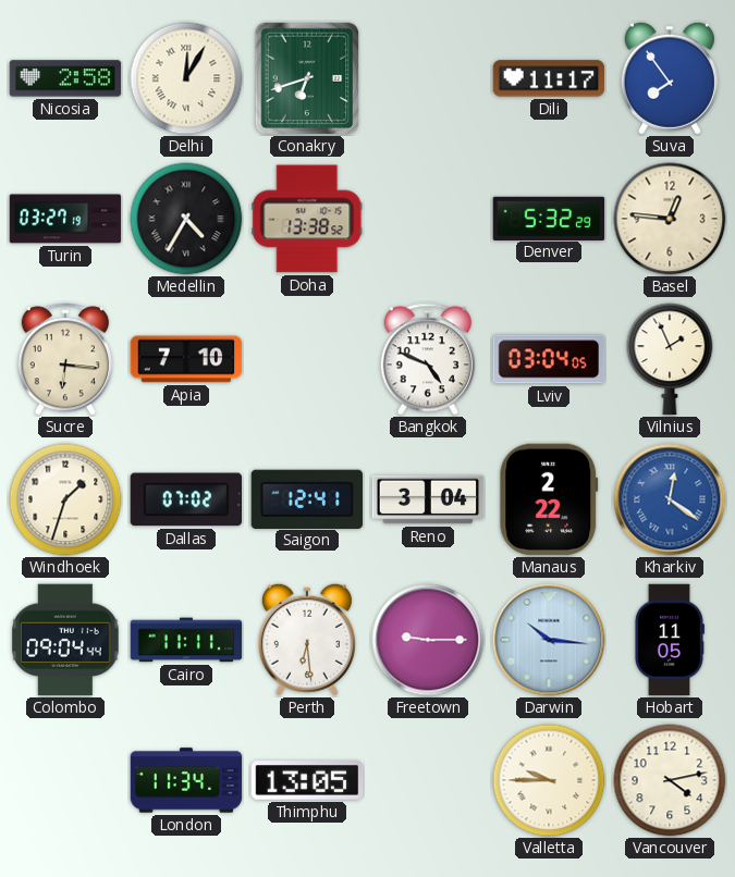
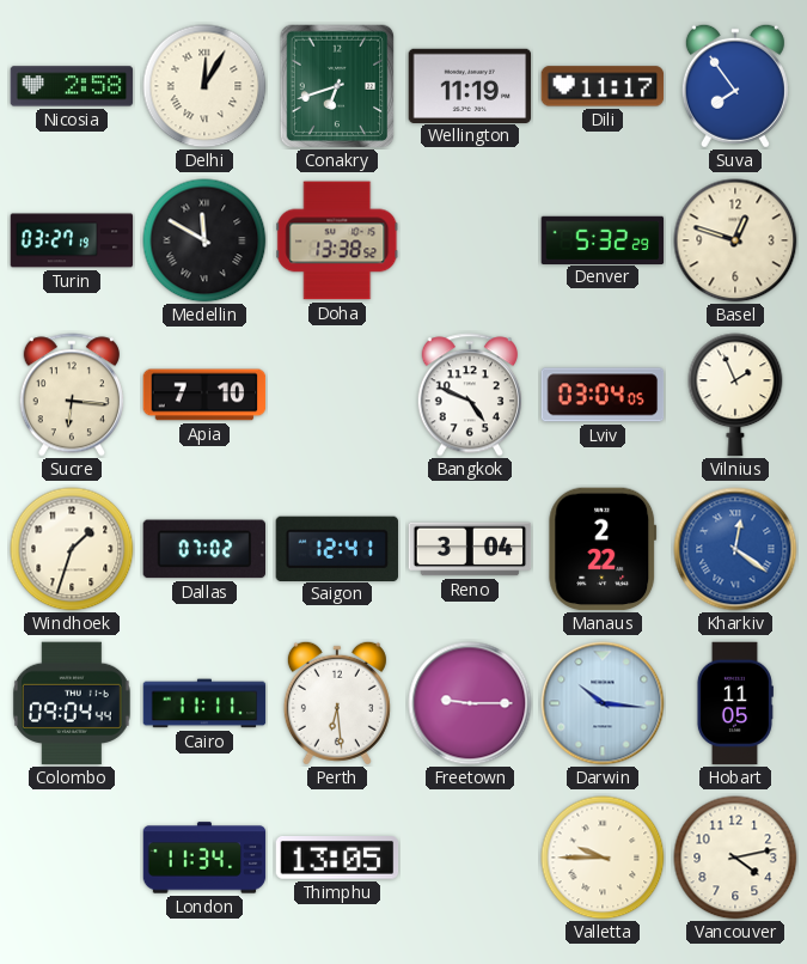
Wellington: none -> 11:19
Medellin: 4:35 -> 11:50
Basel: 12:46 -> 12:48
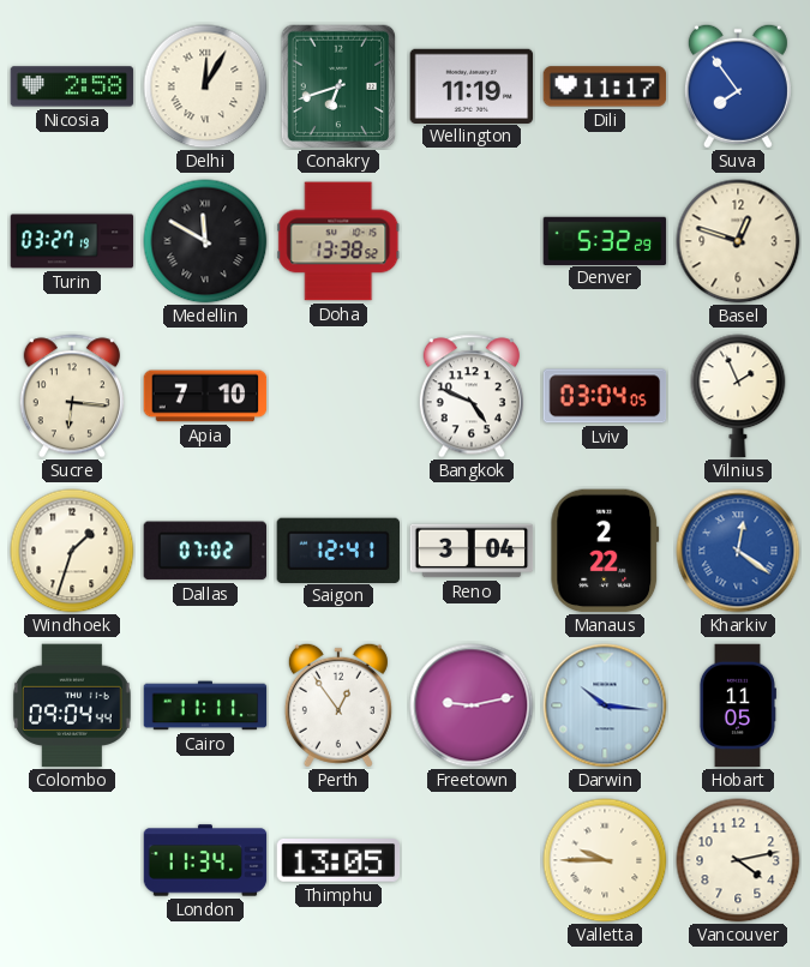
Perth: 6:29 -> 12:54
Freetown: 9:15 -> 9:13
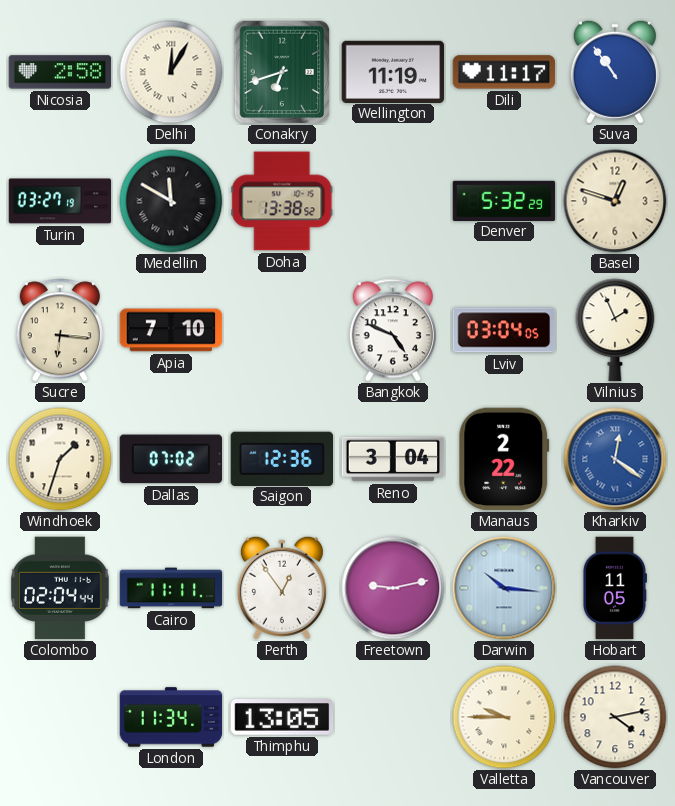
Suva: 7:54 -> 10:54
Saigon: 12:41 -> 12:36
Colombo: 09:04 -> 02:04
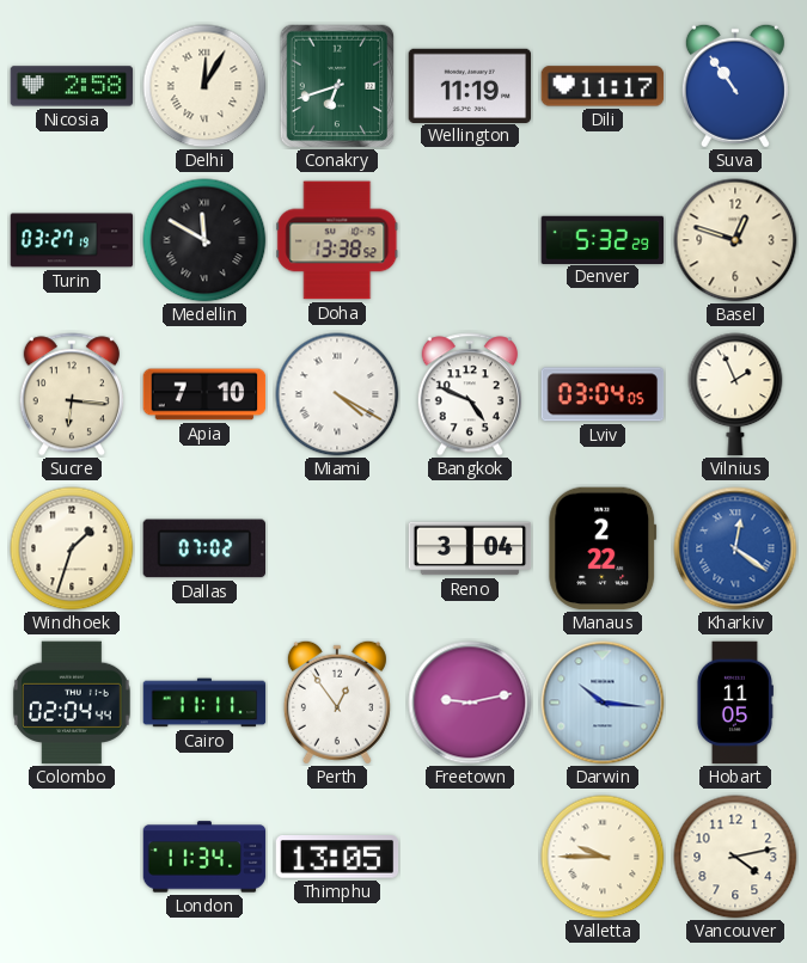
Miami: none -> 4:20
Saigon: 12:36 -> none
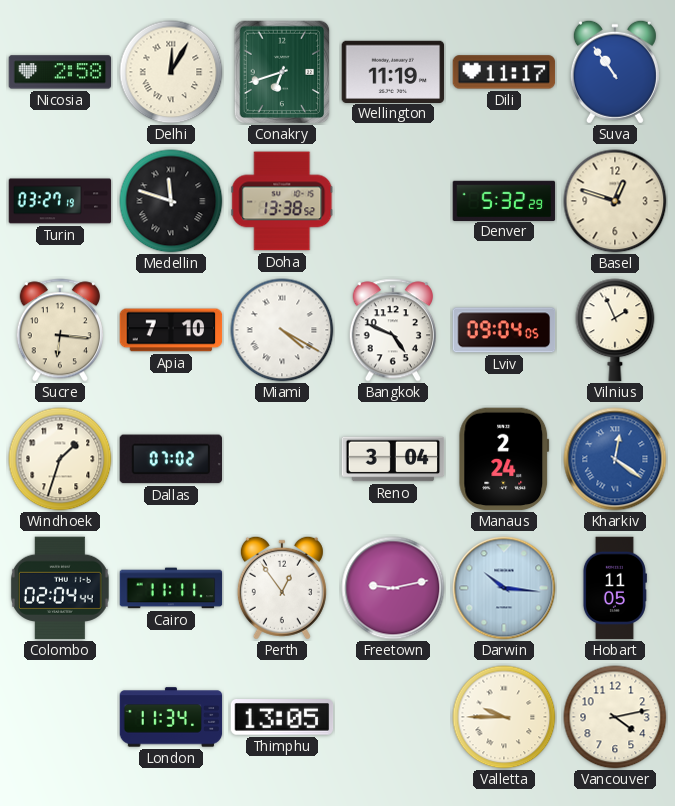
Medellin: 11:50 -> 11:48
Lviv: 03:04 -> 09:04
Manaus: 2:22 -> 2:24
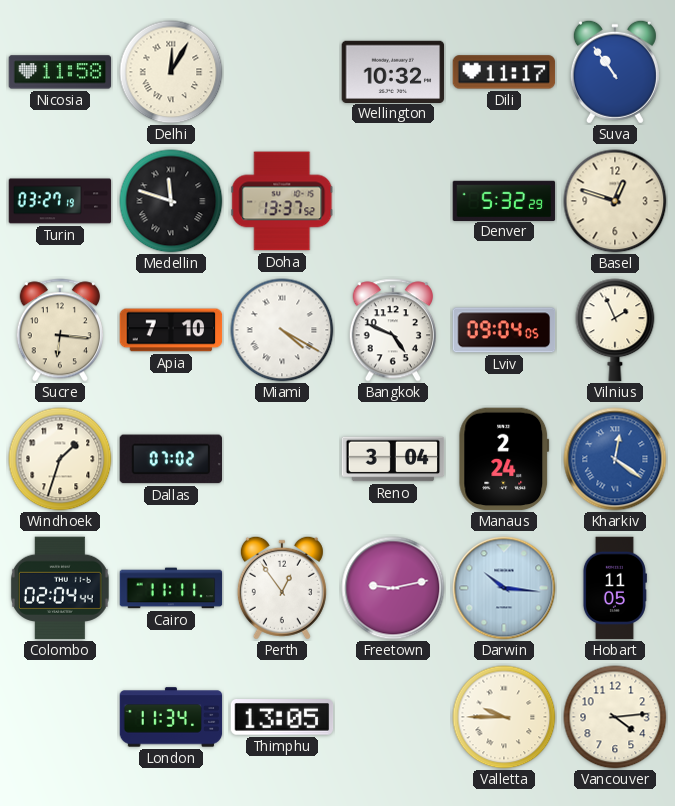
Nicosia: 2:58 -> 11:58
Conakry: 6:42 -> none
Wellington: 11:19 -> 10:32
Doha: 13:38 -> 13:37
Vancouver: 4:13 -> 4:14
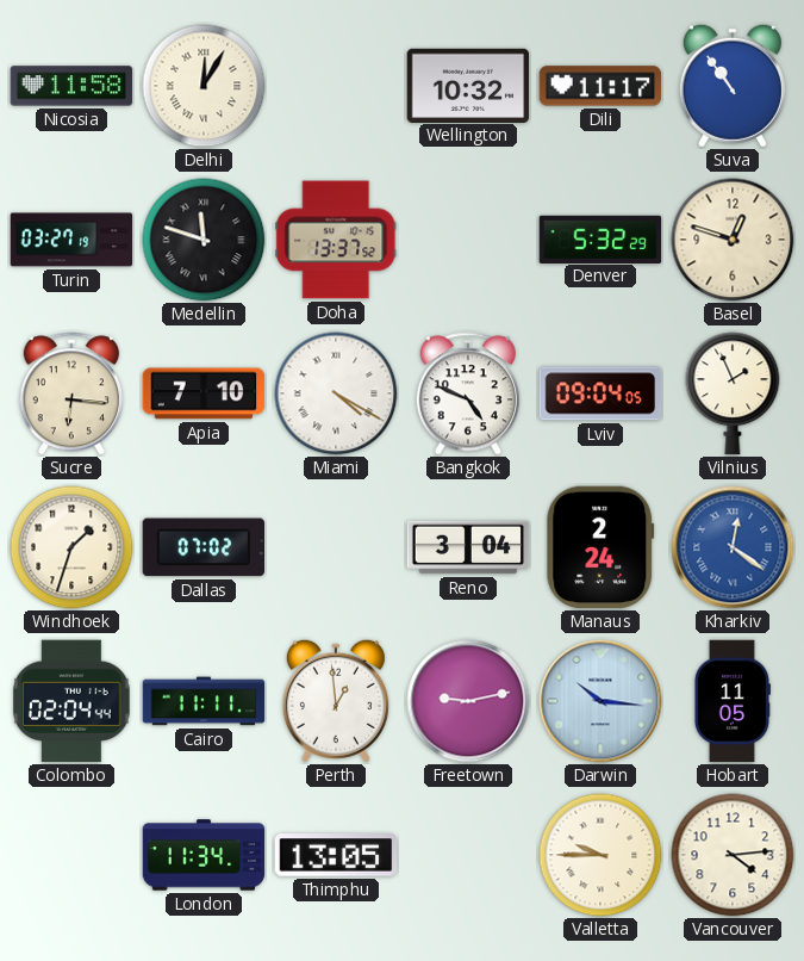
Perth: 12:54 -> 12:59
